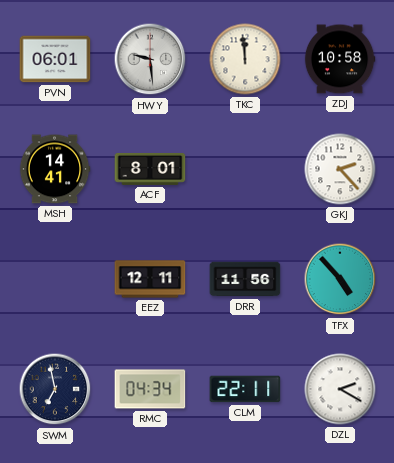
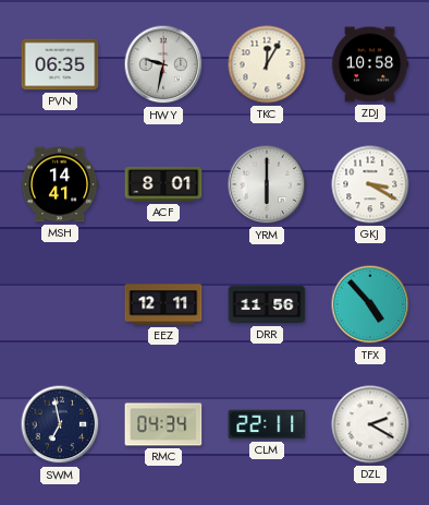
PVN: 06:01 -> 06:35
HWY: 9:29 -> 9:32
TKC: 11:59 -> 12:05
YRM: none -> 6:00
GKJ: 2:23 -> 3:20
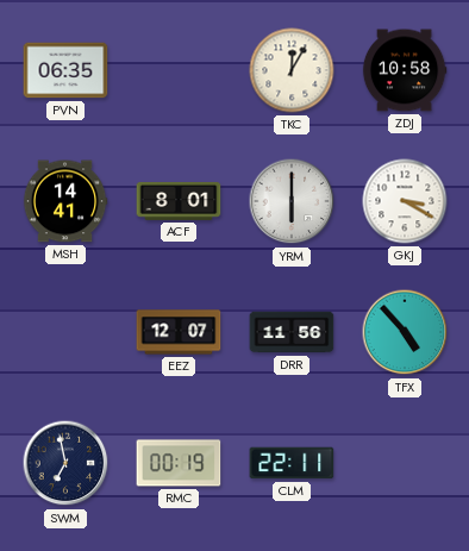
HWY: 9:32 -> none
EEZ: 12:11 -> 12:07
RMC: 04:34 -> 00:19
DZL: 2:20 -> none
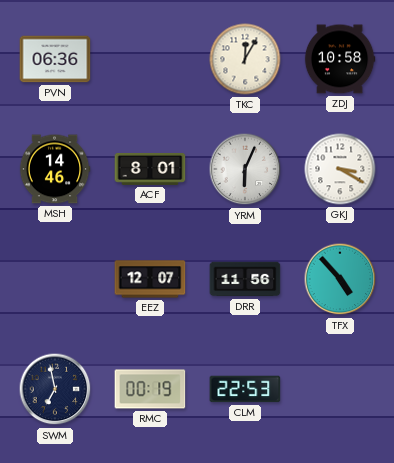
PVN: 06:35 -> 06:36
MSH: 14:41 -> 14:46
YRM: 6:00 -> 6:04
CLM: 22:11 -> 22:53
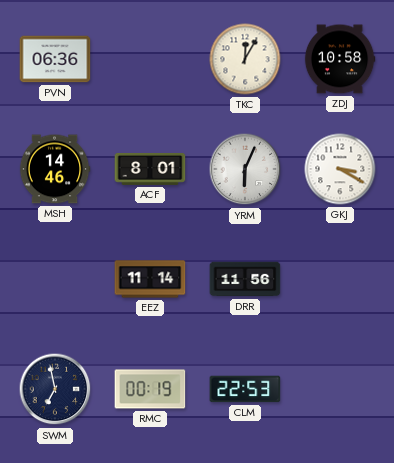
EEZ: 12:07 -> 11:14
TFX: 4:53 -> none
